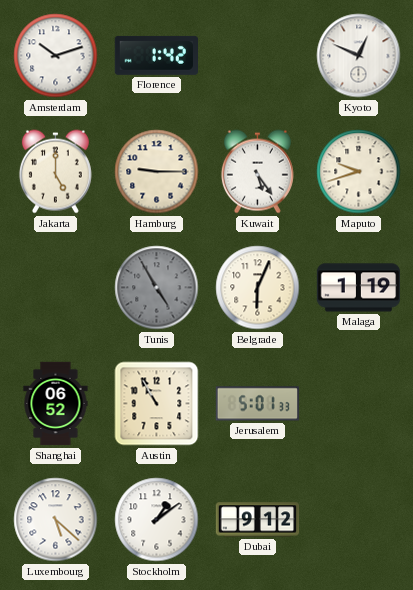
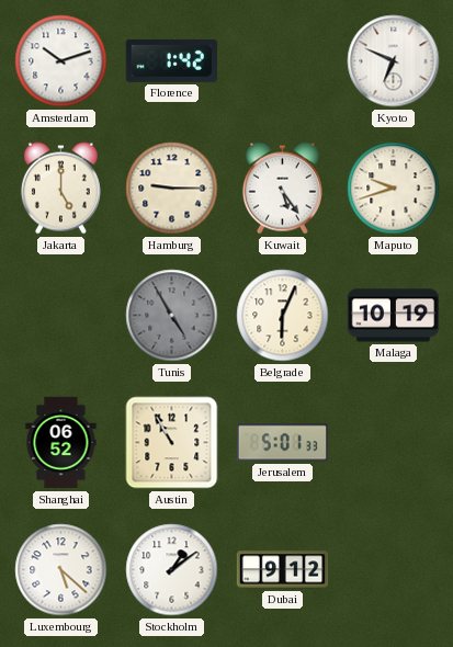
Kyoto: 12:49 -> 6:49
Malaga: 1:19 -> 10:19
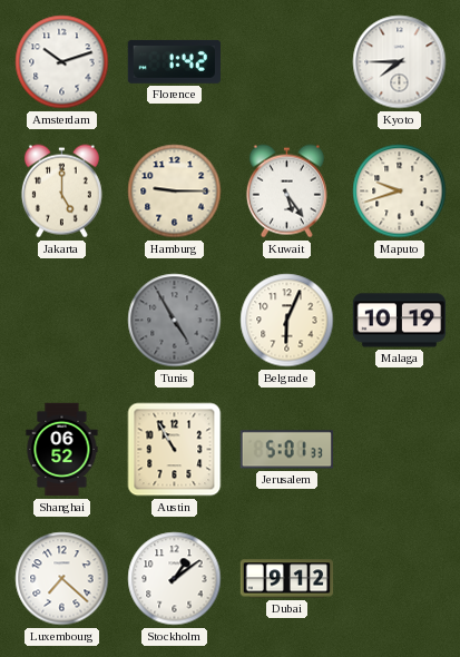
Kyoto: 6:49 -> 7:45
Luxembourg: 5:22 -> 7:22
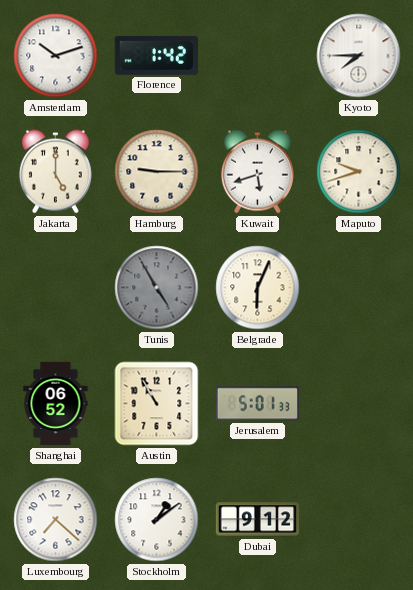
Kuwait: 5:24 -> 5:42
Malaga: 10:19 -> none
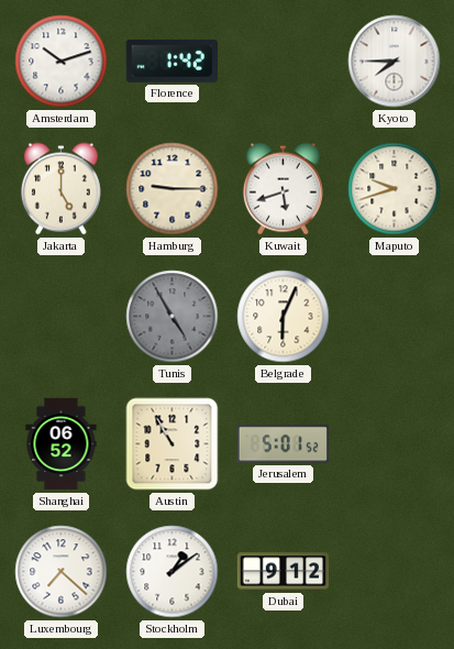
Jerusalem: 5:01:33 -> 5:01:52
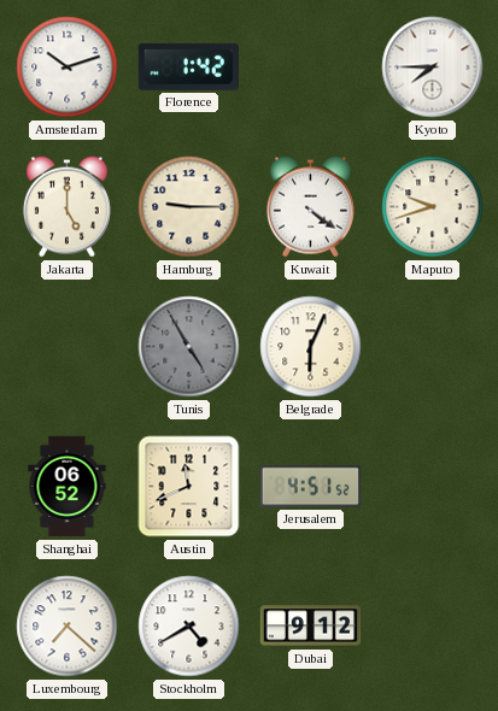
Kuwait: 5:42 -> 4:21
Austin: 10:55 -> 11:41
Jerusalem: 5:01 -> 4:51
Stockholm: 1:09 -> 4:40
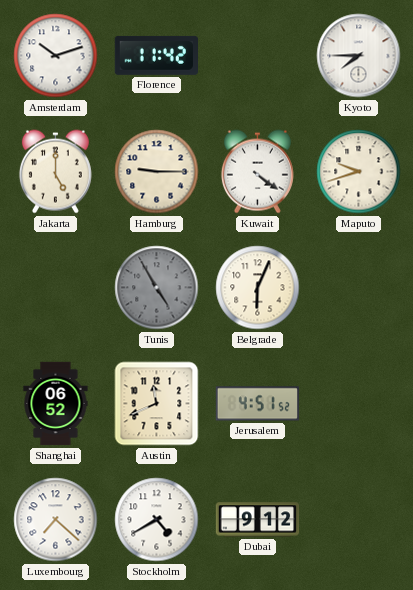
Florence: 1:42 -> 11:42
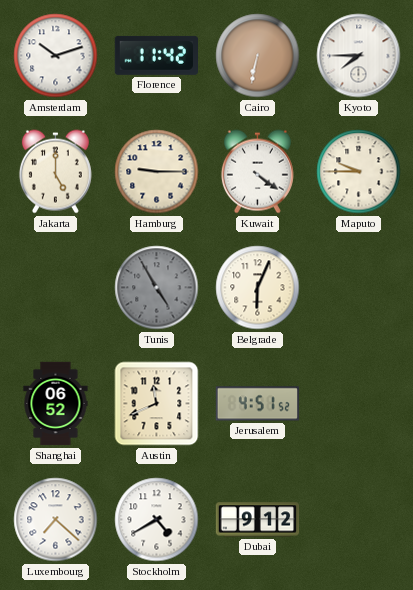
Cairo: none -> 6:32
Maputo: 9:42 -> 9:45
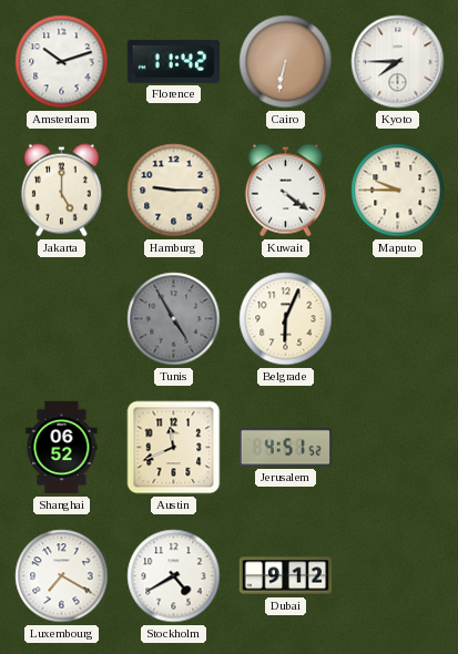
Luxembourg: 7:22 -> 7:20
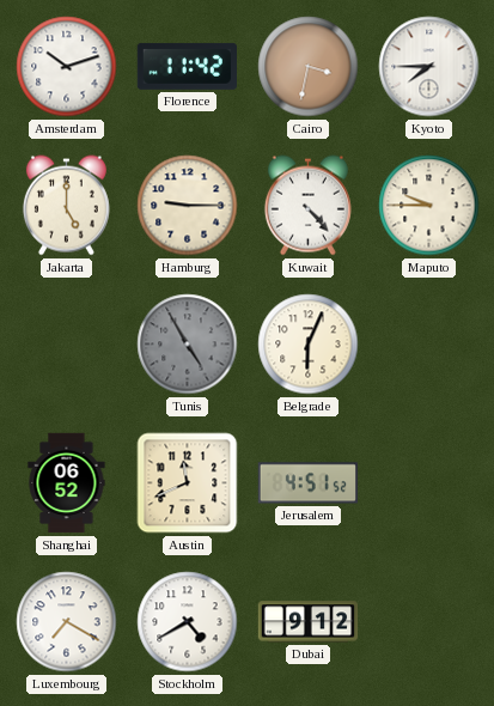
Cairo: 6:32 -> 3:32
Kuwait: 4:21 -> 4:23
